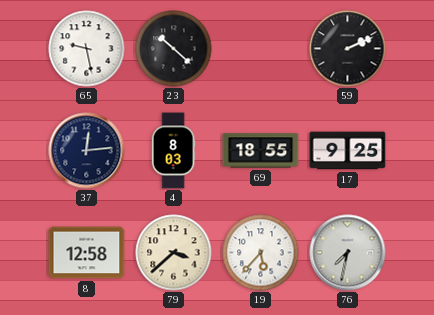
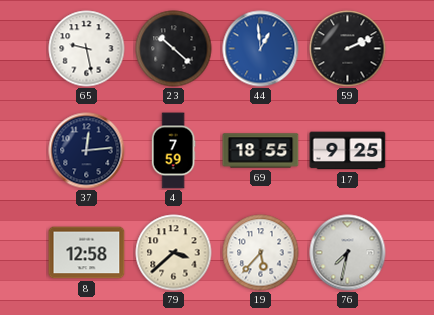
44: none -> 12:59
4: 8:03 -> 7:59
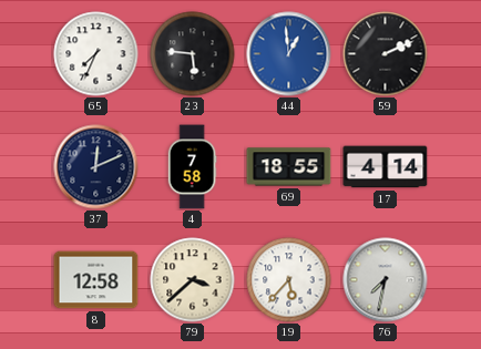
65: 9:28 -> 7:34
23: 10:22 -> 5:46
37: 12:14 -> 12:11
4: 7:59 -> 7:58
17: 9:25 -> 4:14
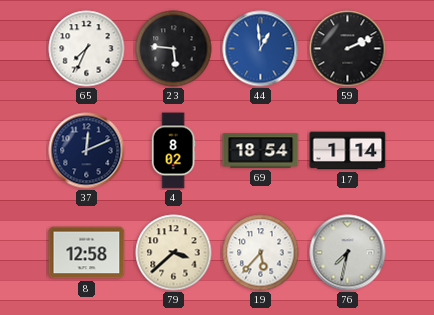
4: 7:58 -> 8:02
69: 18:55 -> 18:54
17: 4:14 -> 1:14
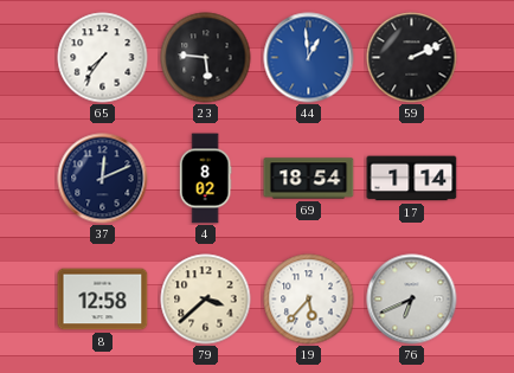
65: 7:34 -> 7:36
76: 7:32 -> 6:41
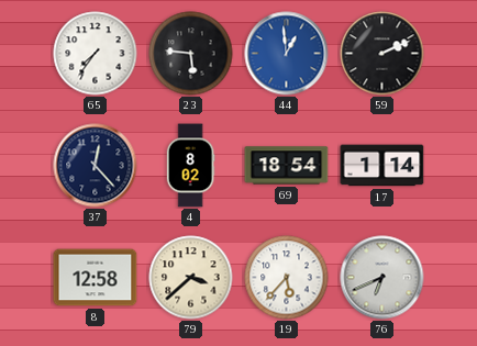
37: 12:11 -> 12:23
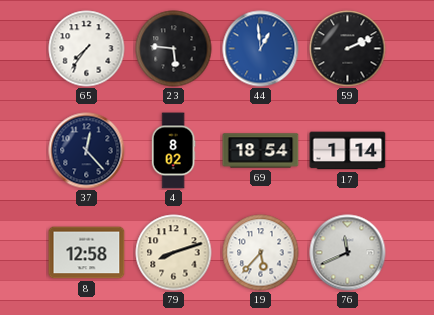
79: 3:38 -> 8:12
76: 6:41 -> 11:41
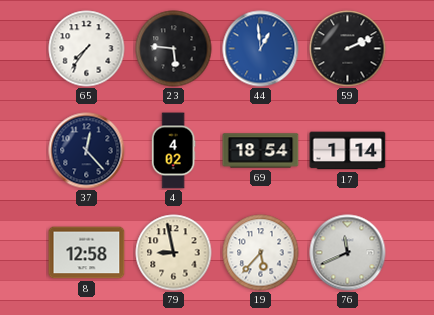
4: 8:02 -> 4:02
79: 8:12 -> 8:58
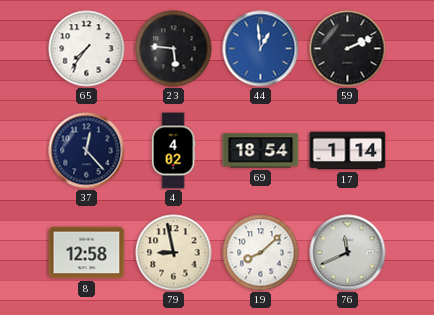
19: 5:37 -> 8:08
